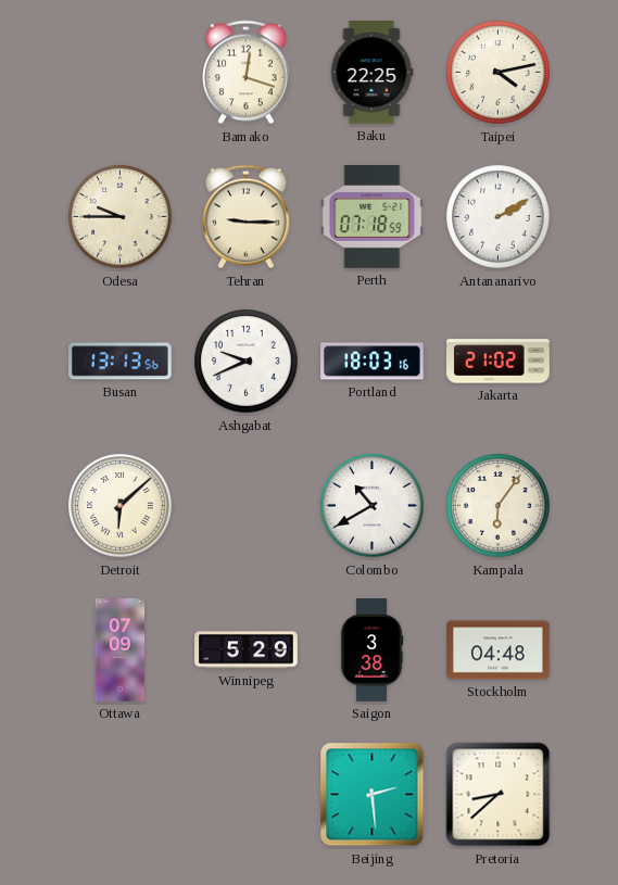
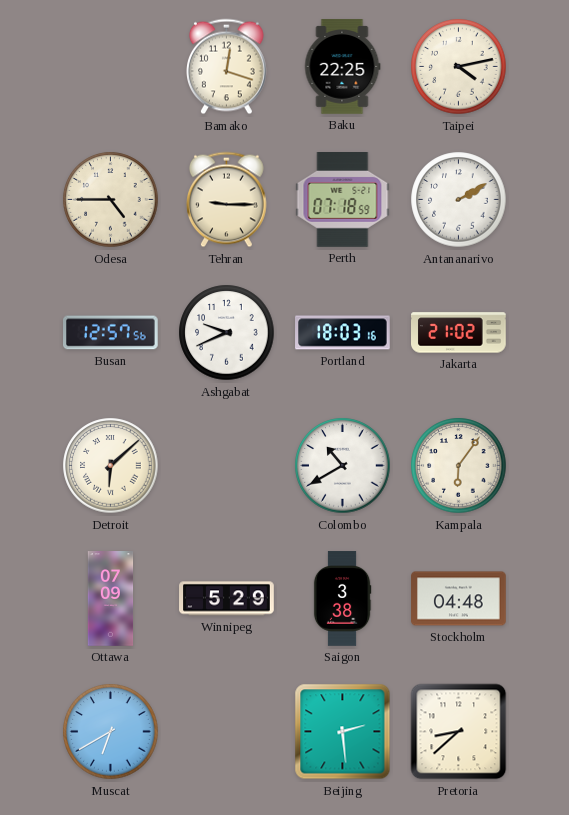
Odesa: 9:45 -> 4:45
Busan: 13:13 -> 12:57
Muscat: none -> 6:40
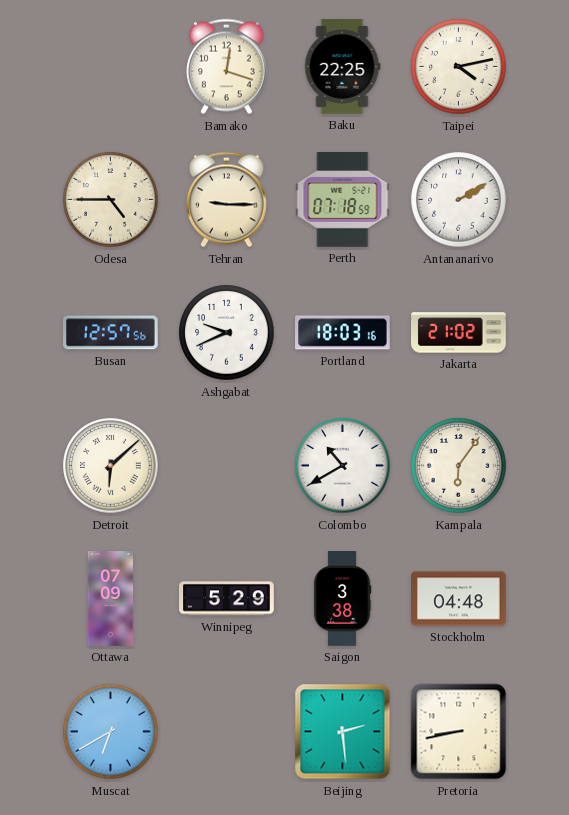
Pretoria: 8:38 -> 8:43
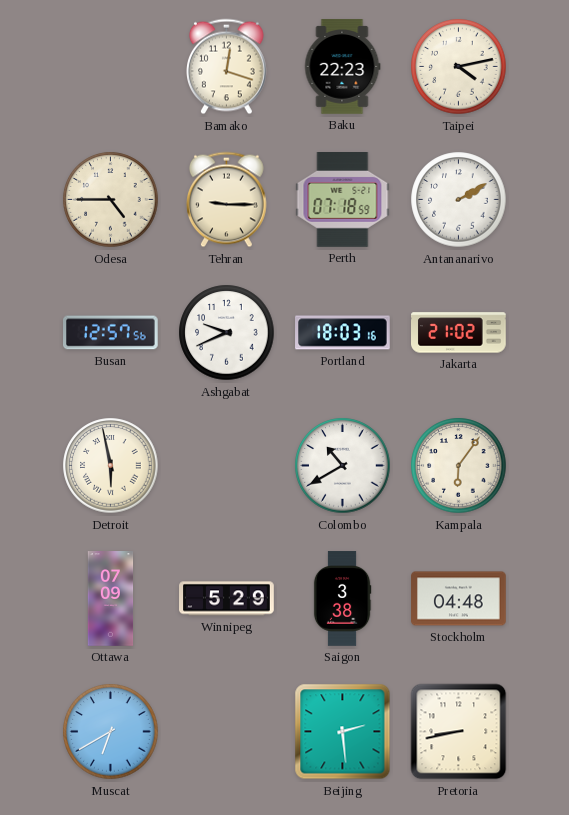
Baku: 22:25 -> 22:23
Detroit: 6:08 -> 5:58
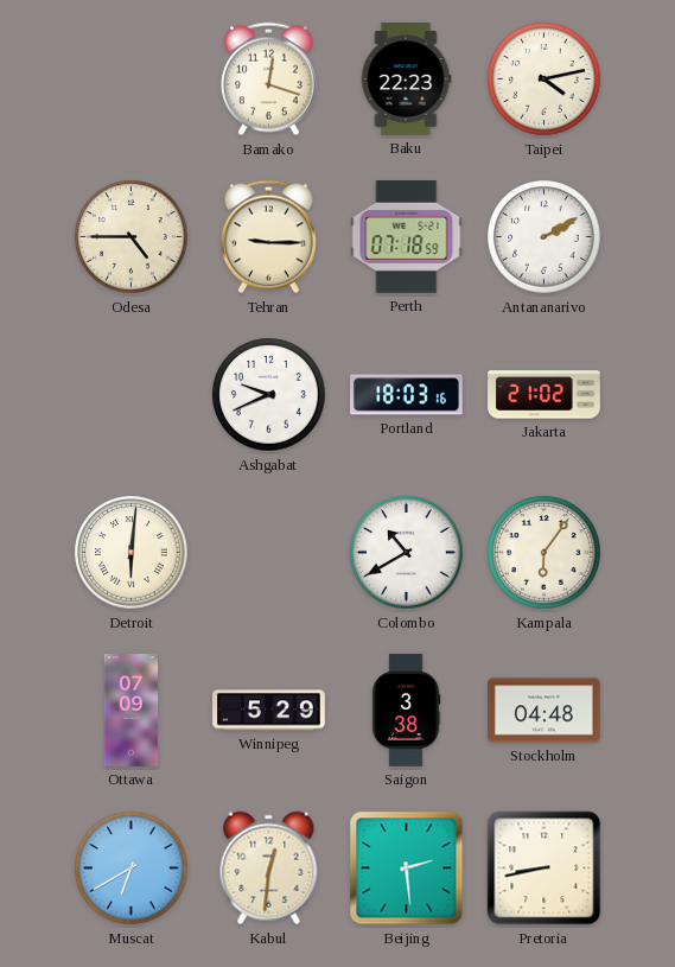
Busan: 12:57 -> none
Detroit: 5:58 -> 6:01
Kabul: none -> 12:31
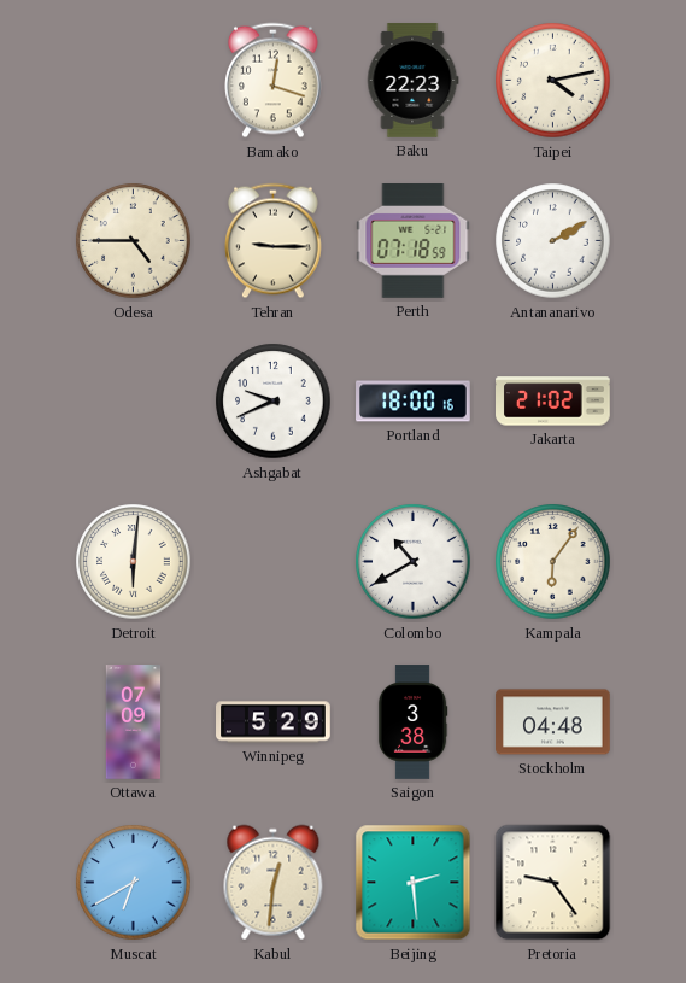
Portland: 18:03 -> 18:00
Pretoria: 8:43 -> 9:24
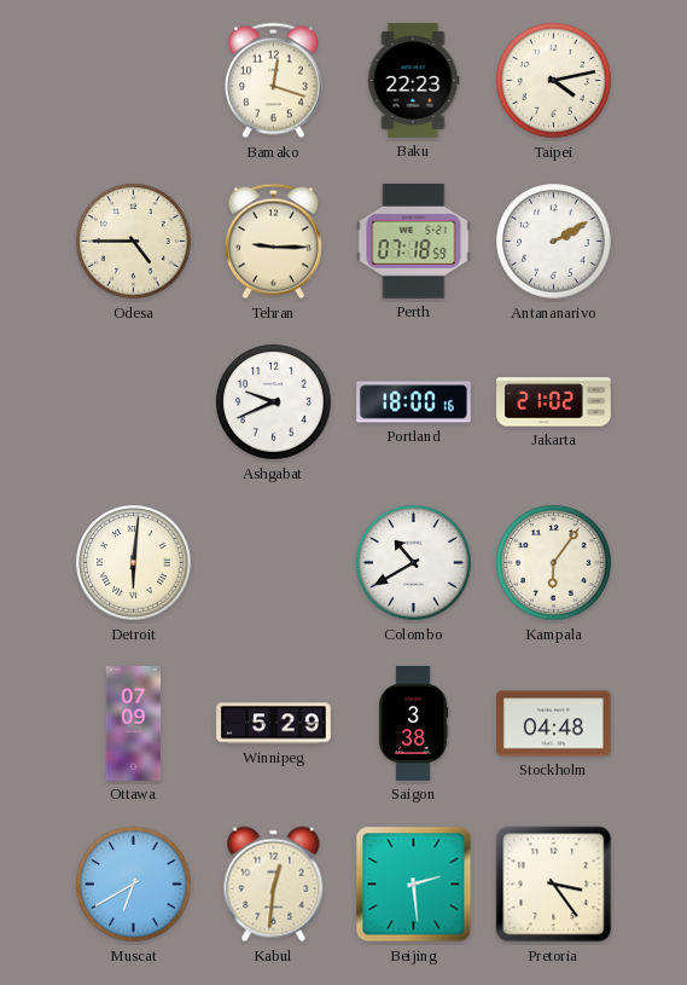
Pretoria: 9:24 -> 3:24
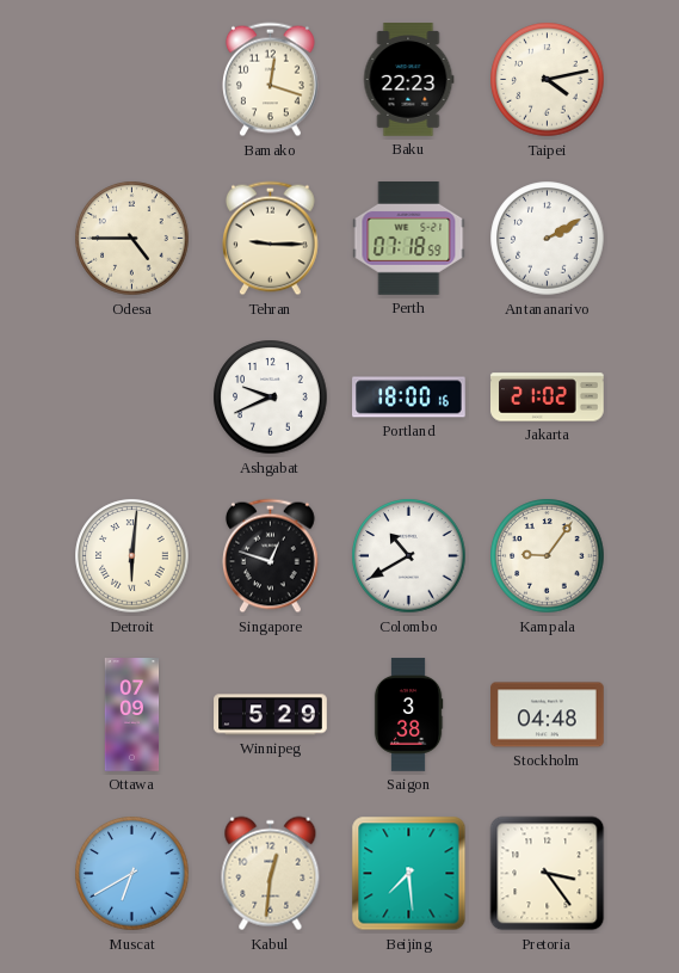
Singapore: none -> 12:48
Kampala: 6:06 -> 9:06
Beijing: 2:29 -> 7:29
